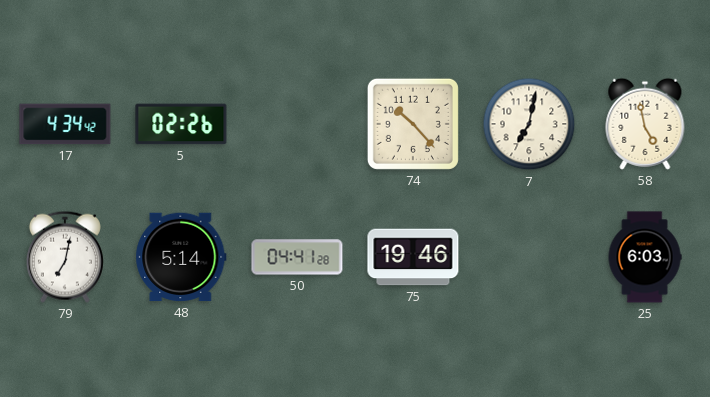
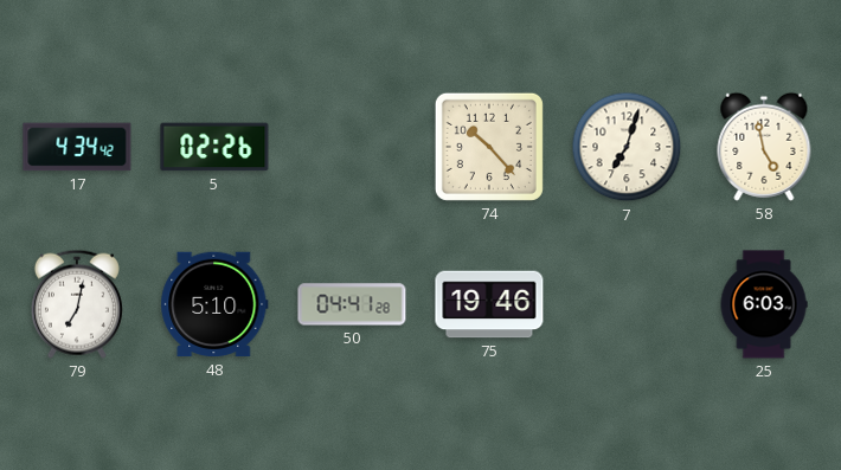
7: 7:02 -> 7:03
48: 5:14 -> 5:10
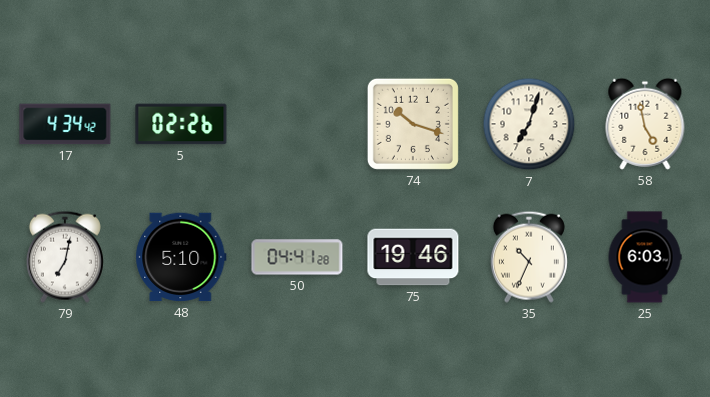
74: 10:23 -> 10:18
35: none -> 10:34
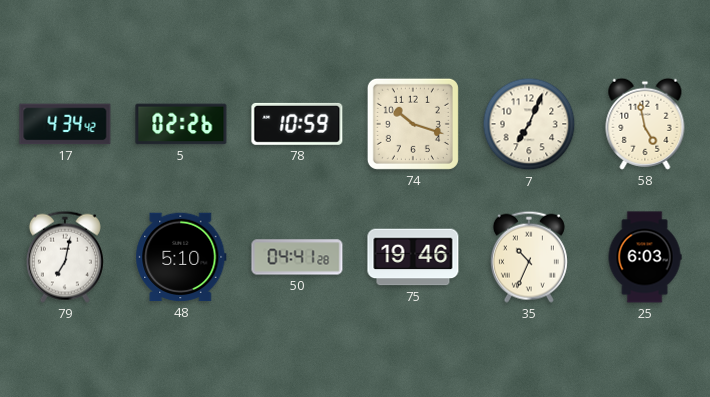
78: none -> 10:59
7: 7:03 -> 7:04
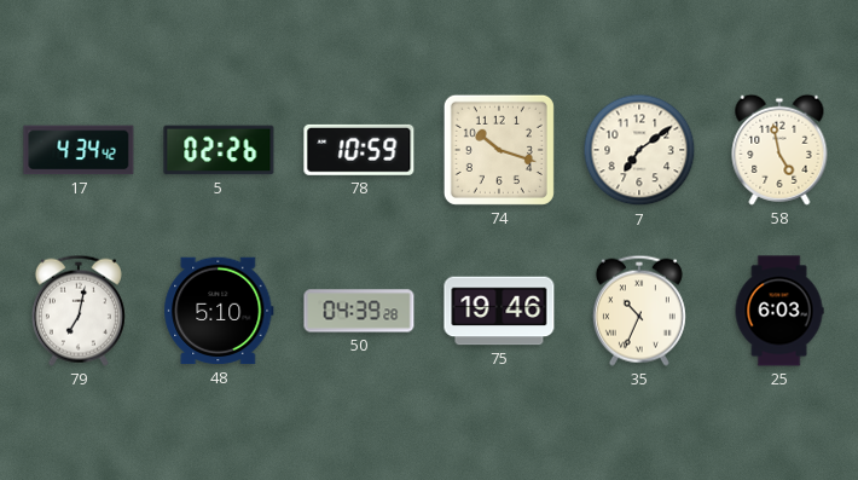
7: 7:04 -> 7:09
50: 04:41 -> 04:39
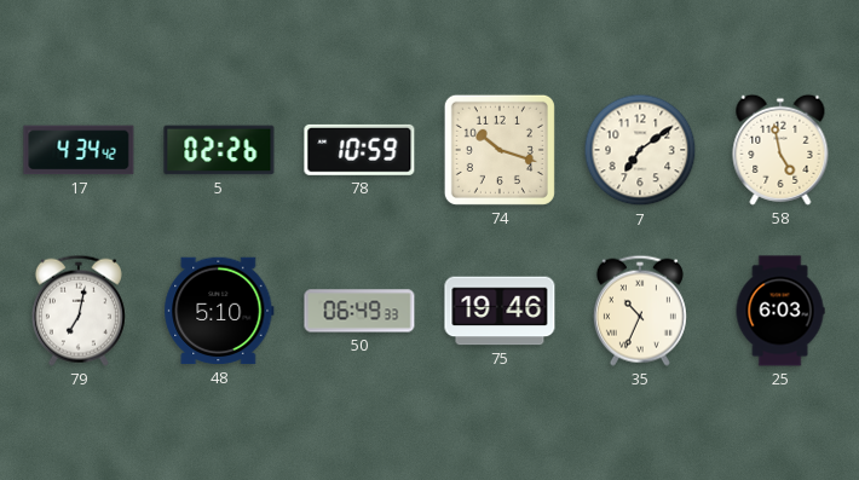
50: 04:39 -> 06:49
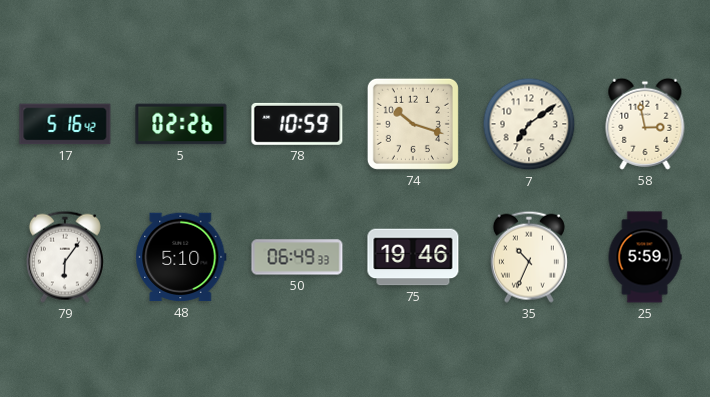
17: 4:34 -> 5:16
58: 4:58 -> 2:58
79: 7:02 -> 6:06
25: 6:03 -> 5:59
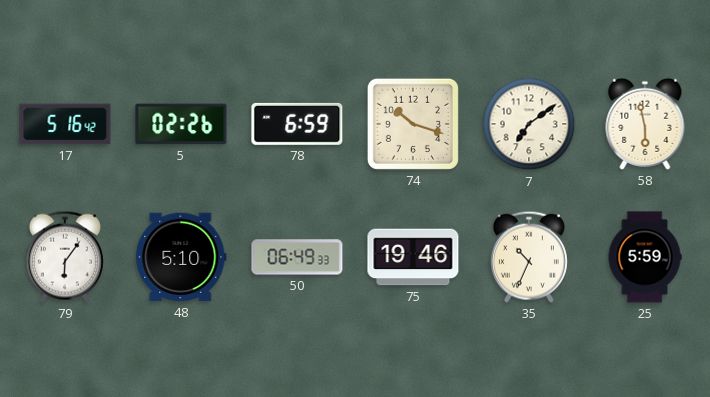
78: 10:59 -> 6:59
58: 2:58 -> 5:58
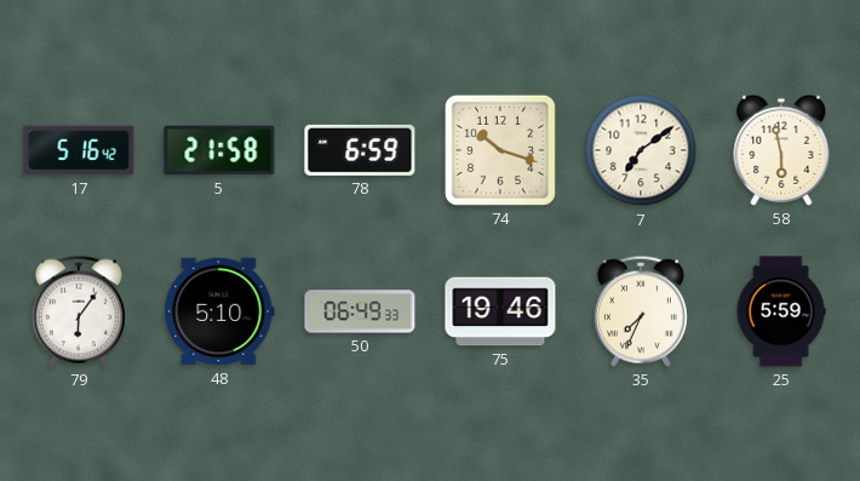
5: 02:26 -> 21:58
35: 10:34 -> 7:34
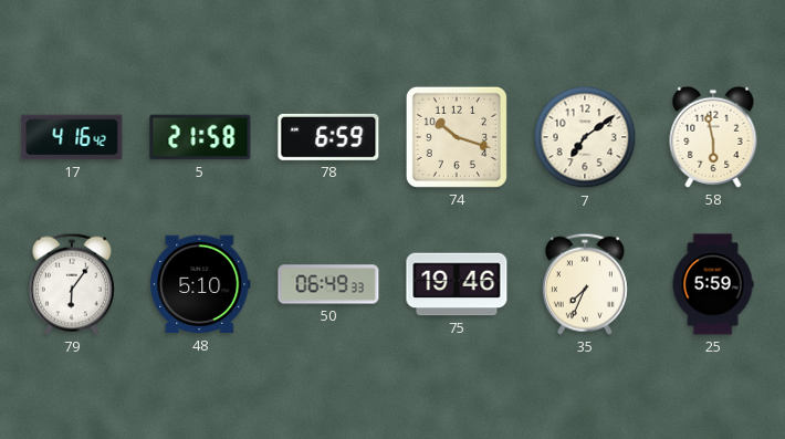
17: 5:16 -> 4:16
